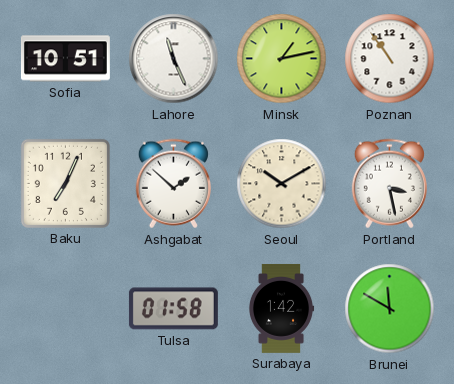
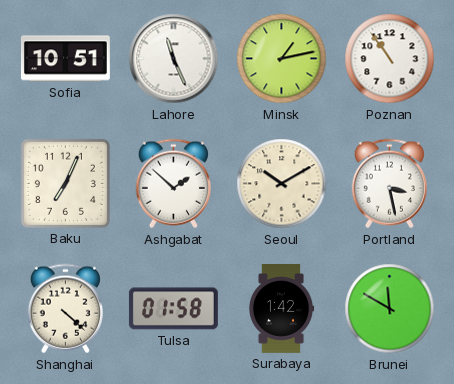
Shanghai: none -> 4:22
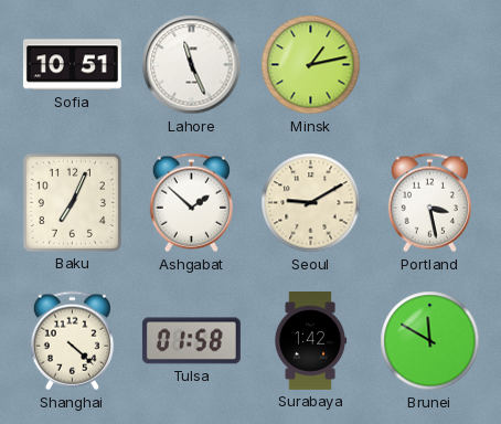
Poznan: 10:54 -> none
Seoul: 10:10 -> 9:10
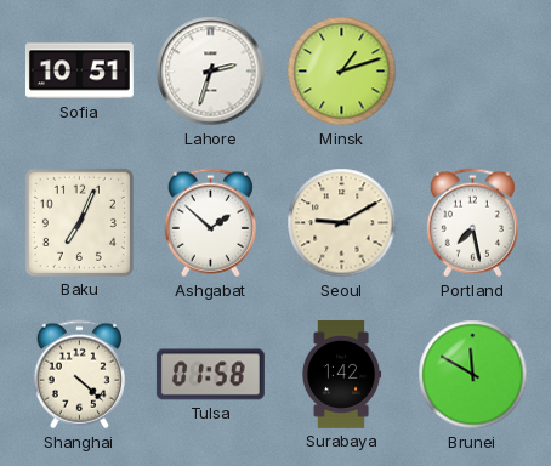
Lahore: 11:26 -> 2:33
Minsk: 1:13 -> 1:12
Portland: 3:28 -> 7:28
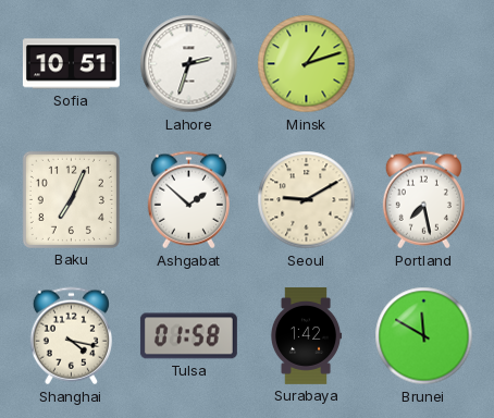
Shanghai: 4:22 -> 4:17
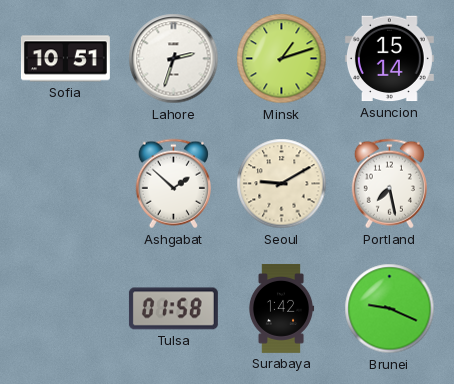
Asuncion: none -> 15:14
Baku: 7:04 -> none
Shanghai: 4:17 -> none
Brunei: 11:50 -> 9:19
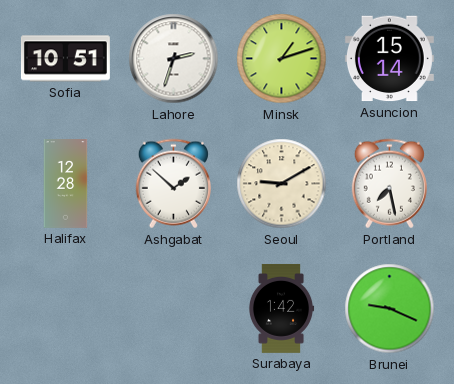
Halifax: none -> 12:28
Tulsa: 01:58 -> none
